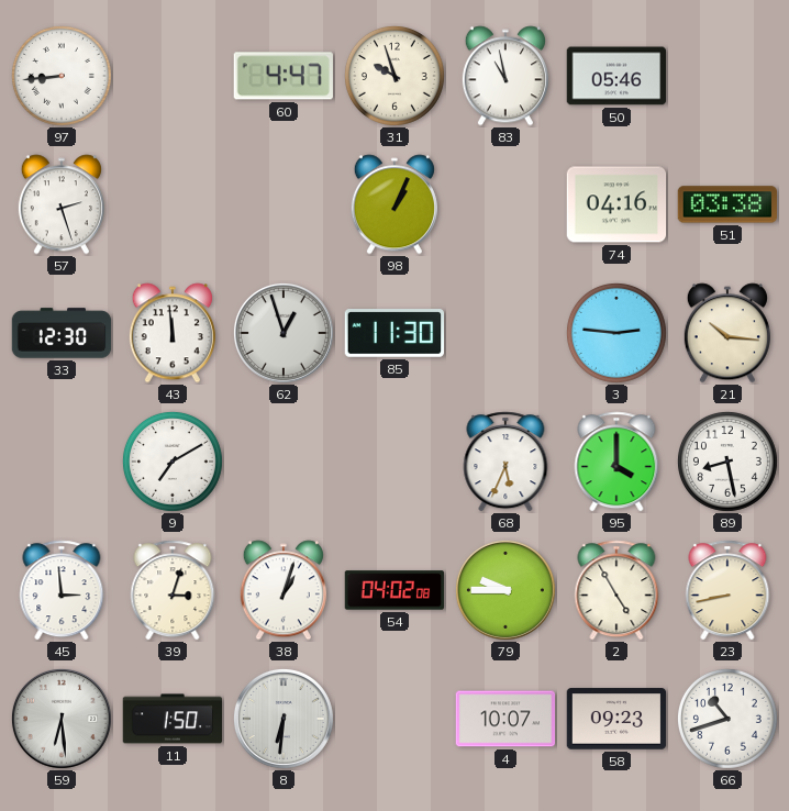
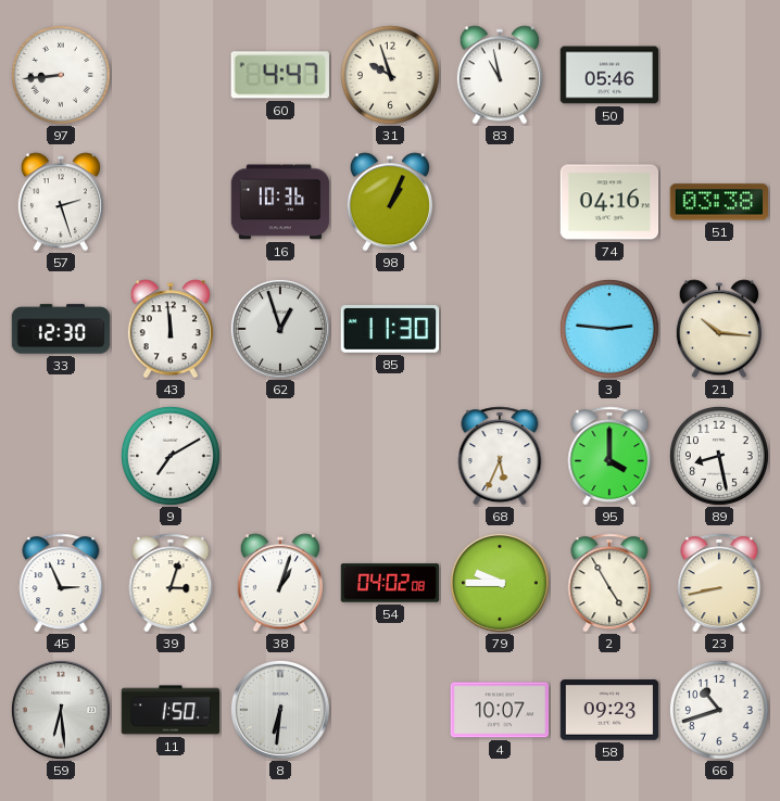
16: none -> 10:36
45: 2:59 -> 2:56
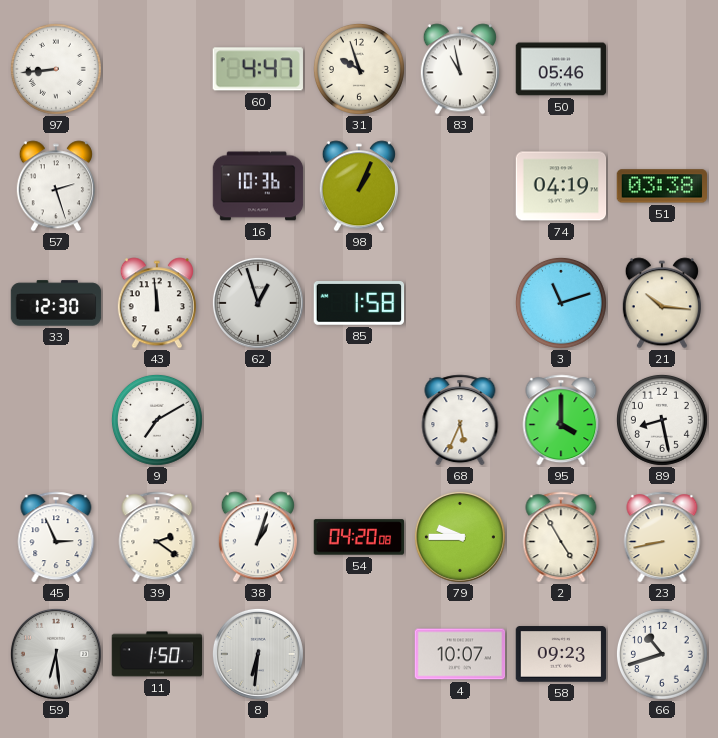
74: 04:16 -> 04:19
85: 11:30 -> 1:58
3: 2:46 -> 11:12
39: 3:03 -> 2:21
54: 04:02 -> 04:20
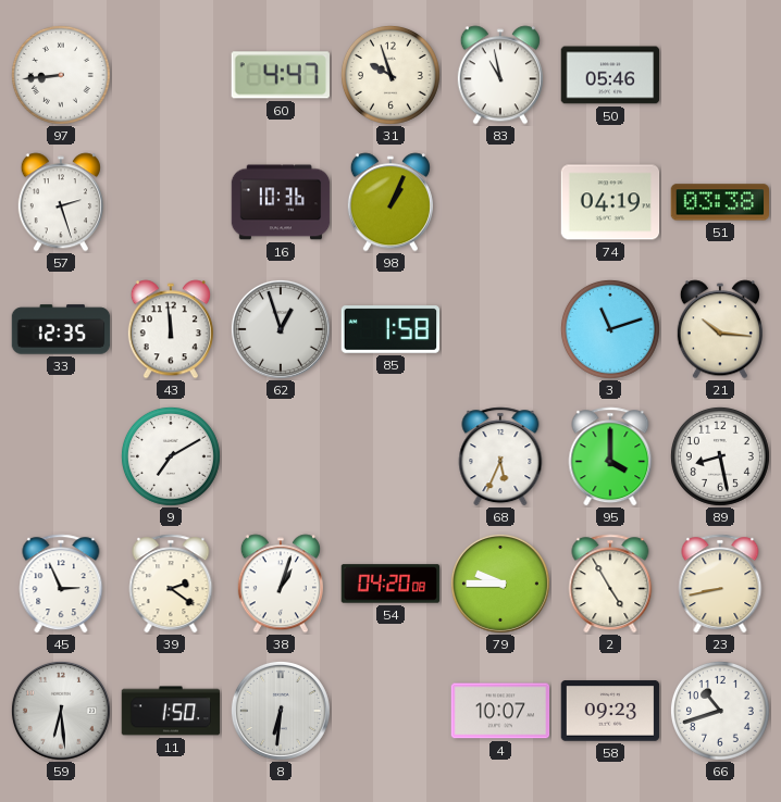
33: 12:30 -> 12:35
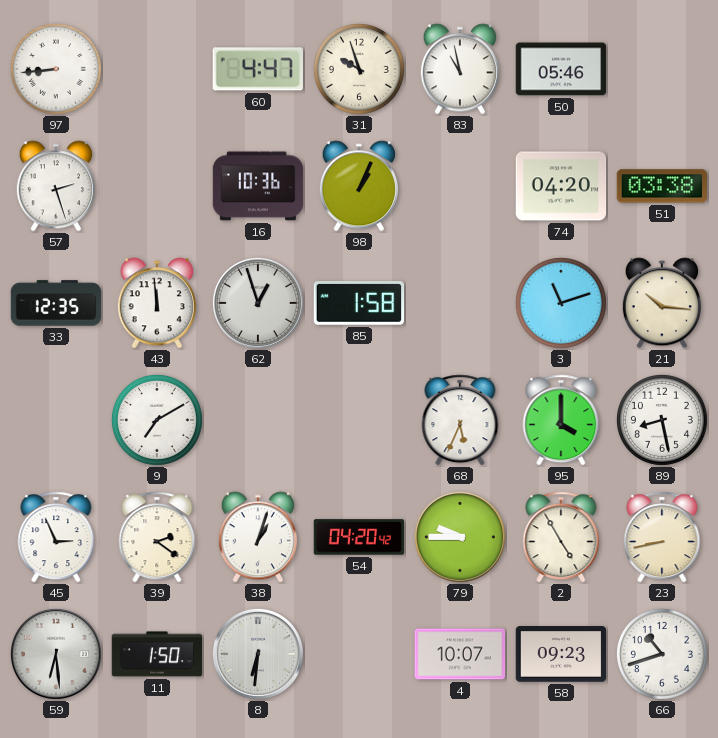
74: 04:19 -> 04:20
54: 04:20:08 -> 04:20:42
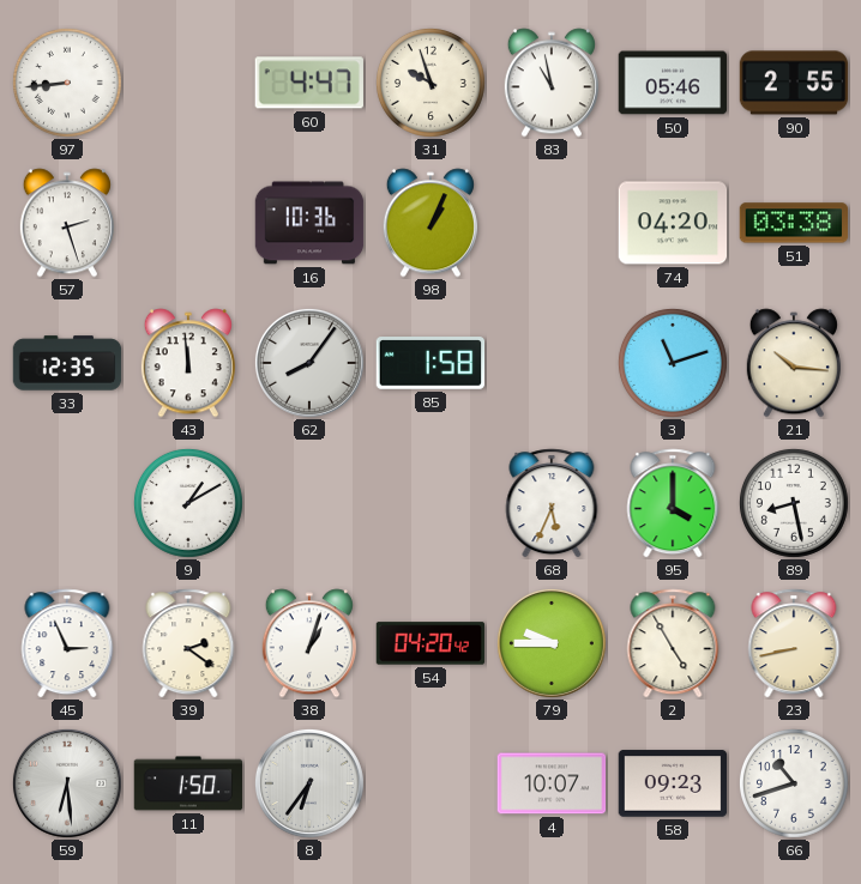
90: none -> 2:55
62: 12:57 -> 8:06
9: 7:10 -> 1:10
8: 6:31 -> 6:36
